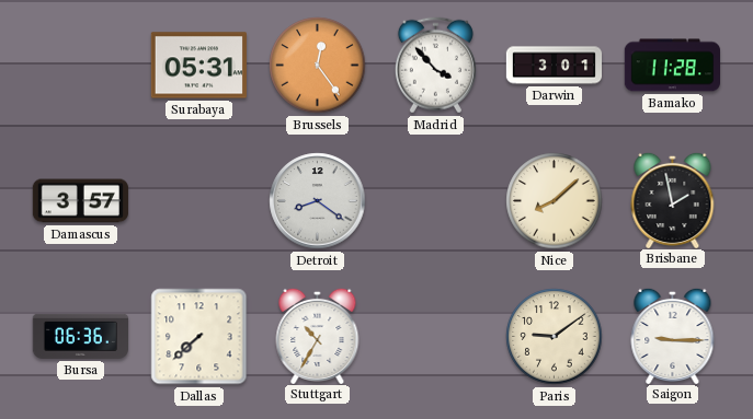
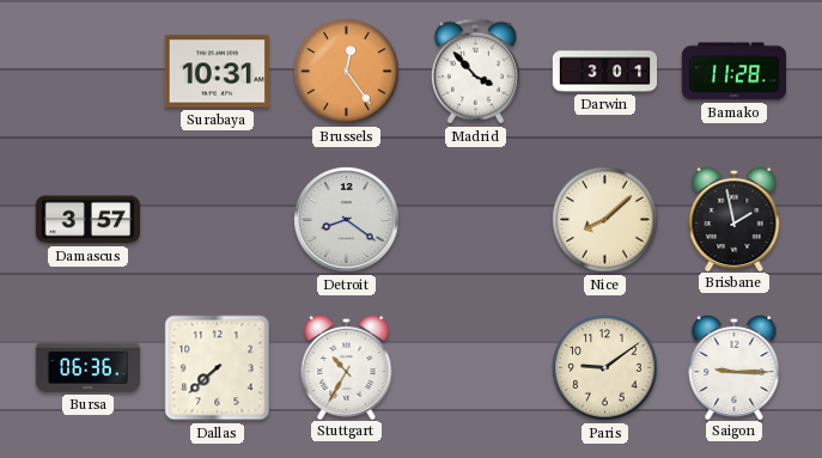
Surabaya: 05:31 -> 10:31
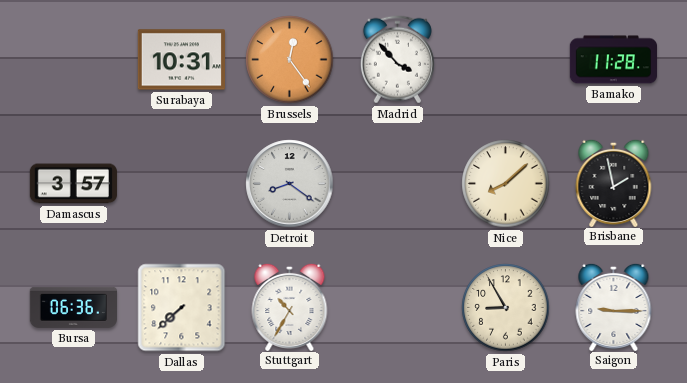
Darwin: 3:01 -> none
Paris: 9:09 -> 8:55
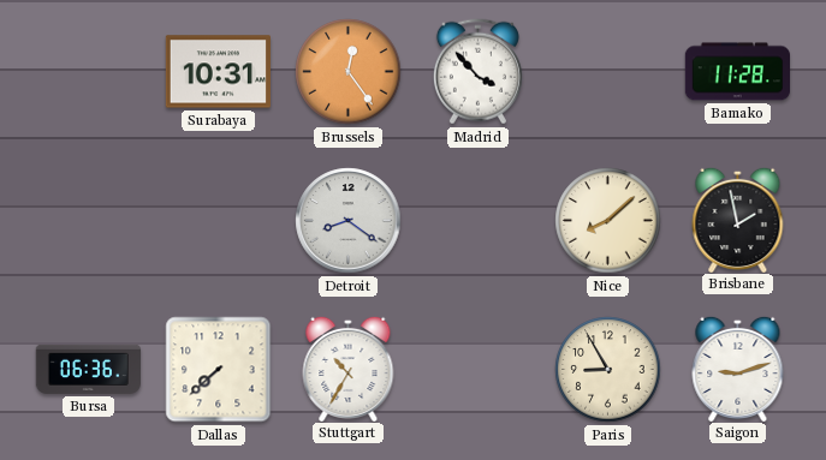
Damascus: 3:57 -> none
Saigon: 9:15 -> 9:12
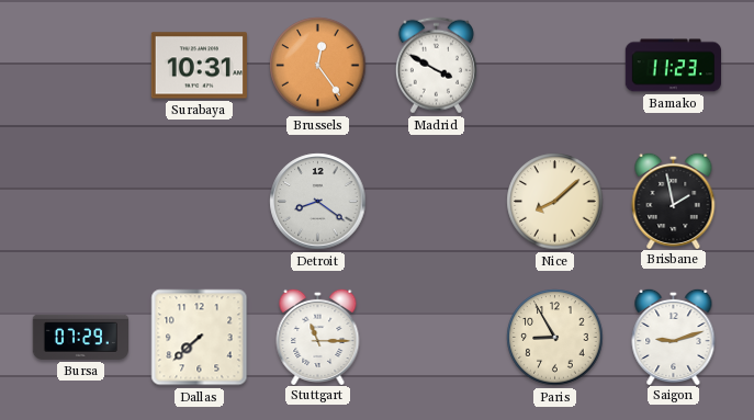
Madrid: 3:53 -> 3:50
Bamako: 11:28 -> 11:23
Bursa: 06:36 -> 07:29
Stuttgart: 10:35 -> 11:15
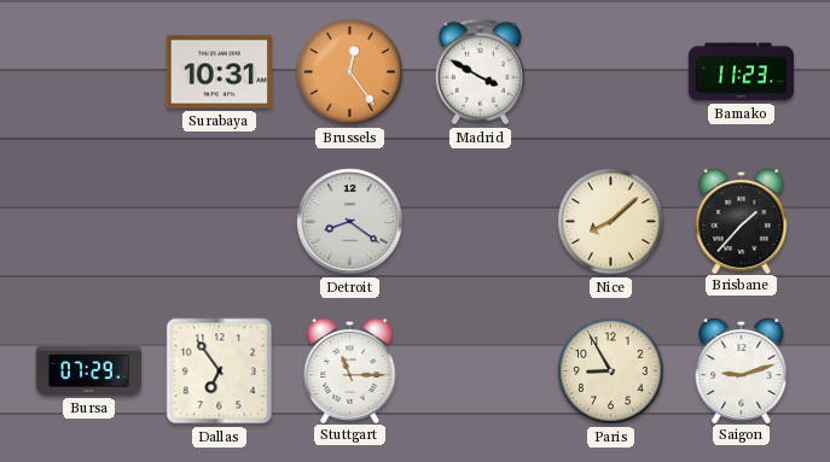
Brisbane: 1:58 -> 1:37
Dallas: 7:38 -> 6:54
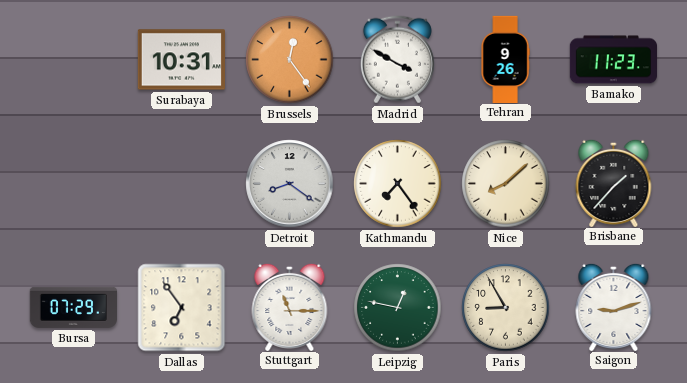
Tehran: none -> 9:26
Kathmandu: none -> 7:24
Leipzig: none -> 12:47
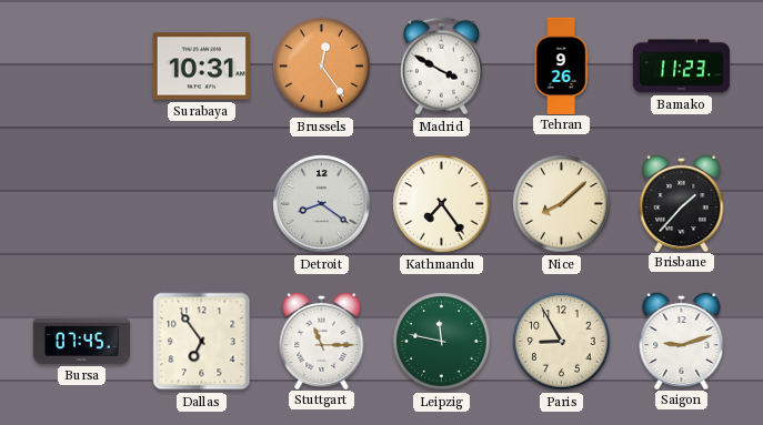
Bursa: 07:29 -> 07:45
Leipzig: 12:47 -> 11:47
